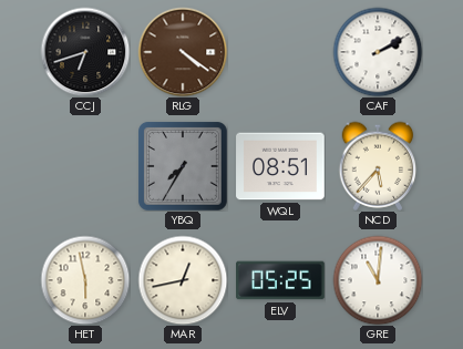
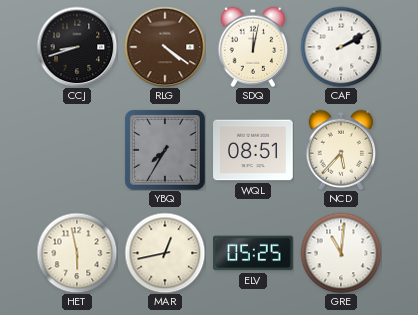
CCJ: 6:42 -> 8:42
SDQ: none -> 12:02
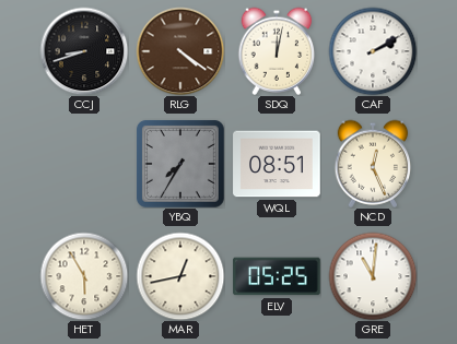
NCD: 5:37 -> 12:26
HET: 5:58 -> 5:55
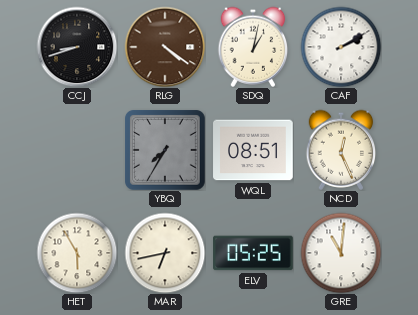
SDQ: 12:02 -> 1:02
MAR: 12:43 -> 6:43
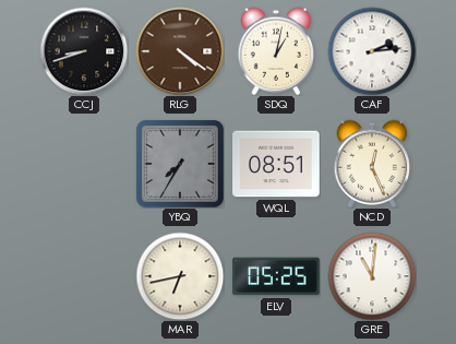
CAF: 2:10 -> 2:14
HET: 5:55 -> none
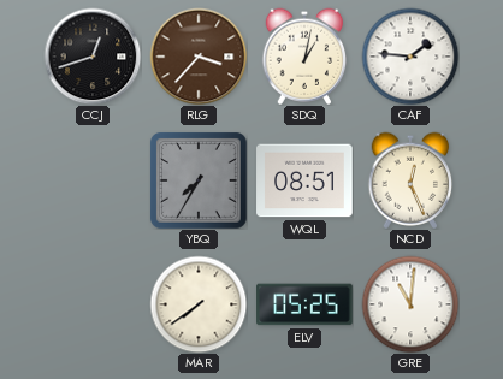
CCJ: 8:42 -> 12:42
RLG: 4:21 -> 3:37
CAF: 2:14 -> 1:46
MAR: 6:43 -> 7:39
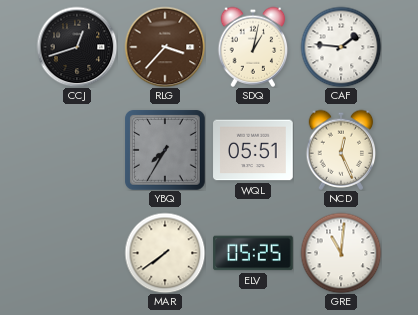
WQL: 08:51 -> 05:51
